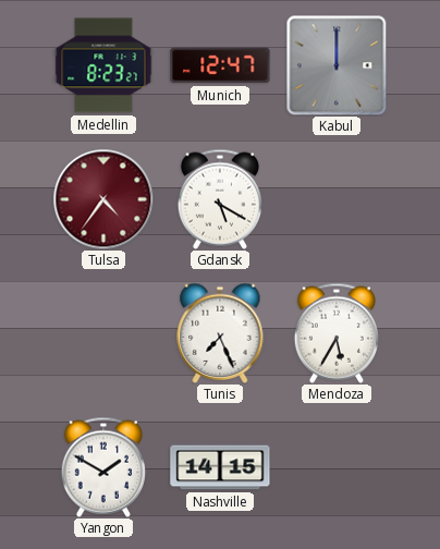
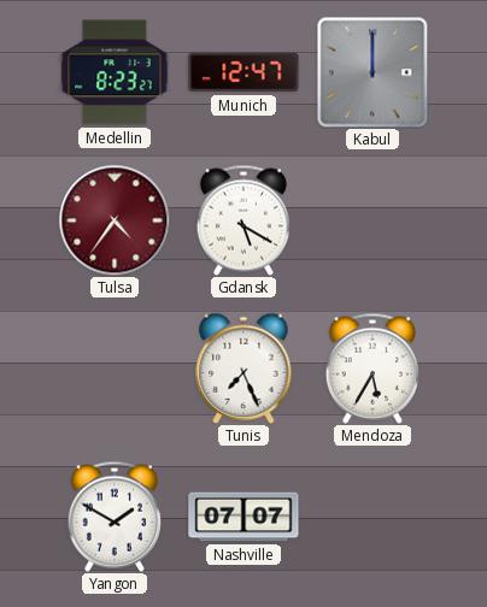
Nashville: 14:15 -> 07:07
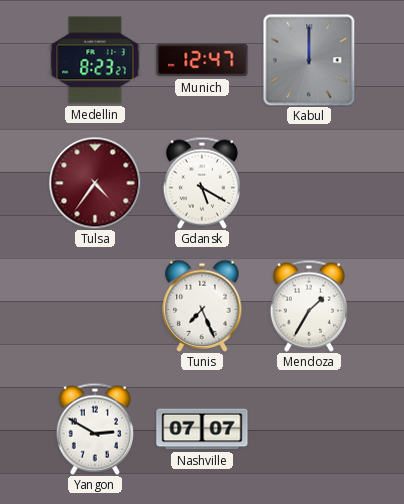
Mendoza: 5:35 -> 1:35
Yangon: 1:50 -> 2:50
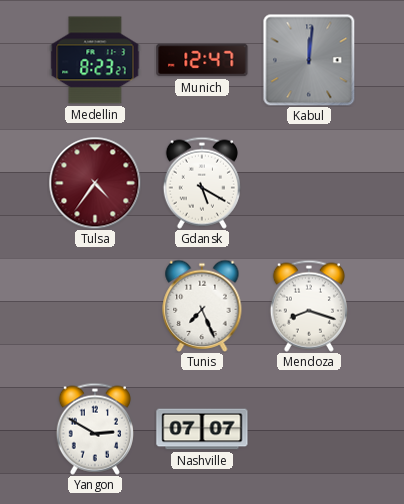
Kabul: 12:00 -> 12:01
Mendoza: 1:35 -> 8:18
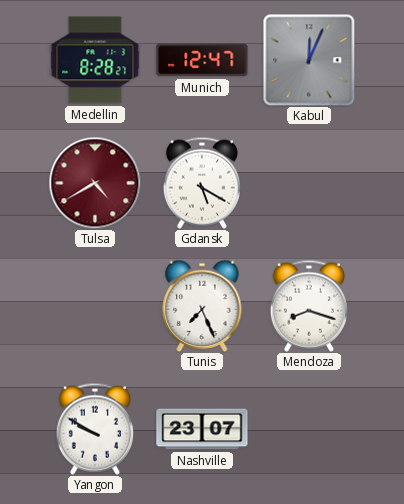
Medellin: 8:23 -> 8:28
Kabul: 12:01 -> 12:04
Tulsa: 4:36 -> 4:40
Yangon: 2:50 -> 9:50
Nashville: 07:07 -> 23:07
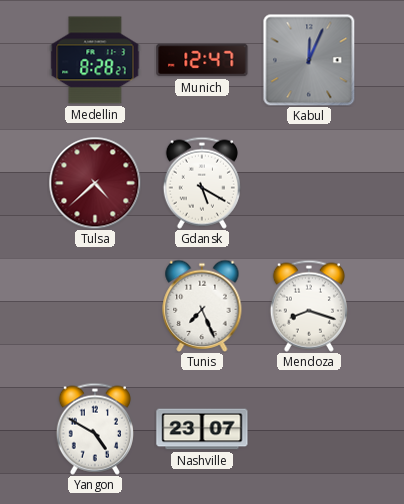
Tulsa: 4:40 -> 4:38
Yangon: 9:50 -> 4:50
